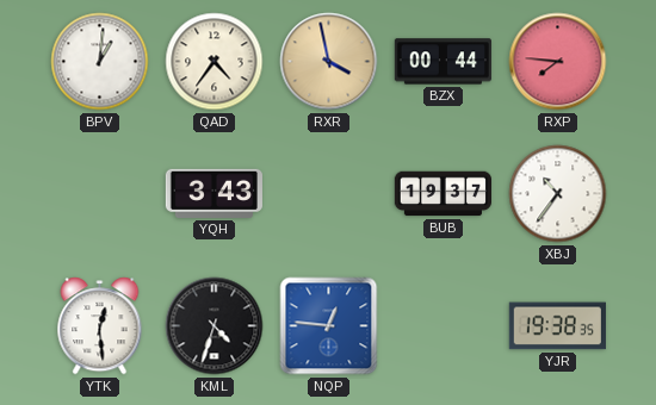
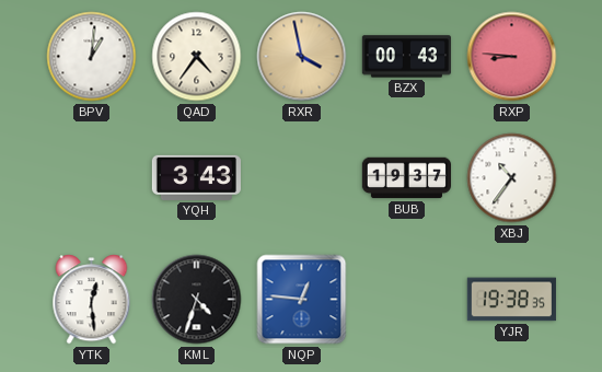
BZX: 00:44 -> 00:43
RXP: 7:46 -> 8:46
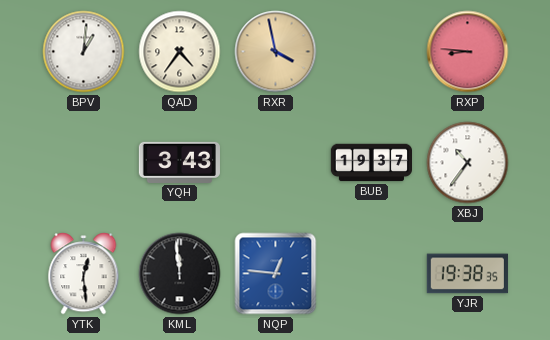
BZX: 00:43 -> none
KML: 4:33 -> 11:59
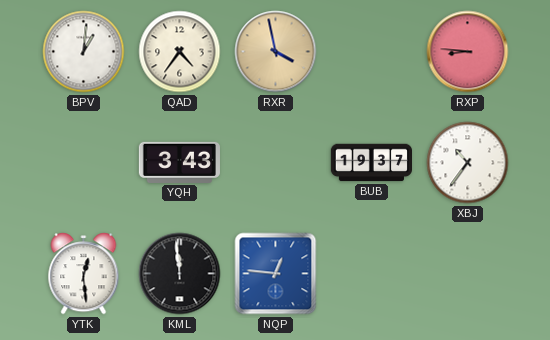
YJR: 19:38 -> none
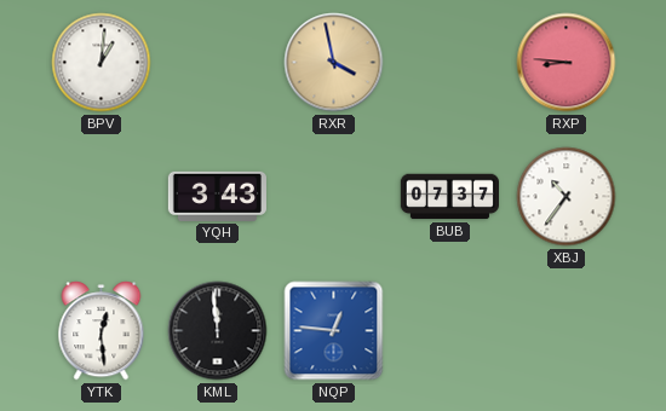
QAD: 4:36 -> none
BUB: 19:37 -> 07:37
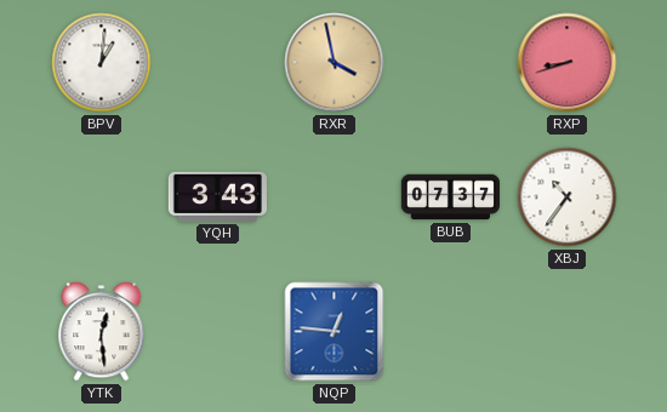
RXP: 8:46 -> 8:42
KML: 11:59 -> none
